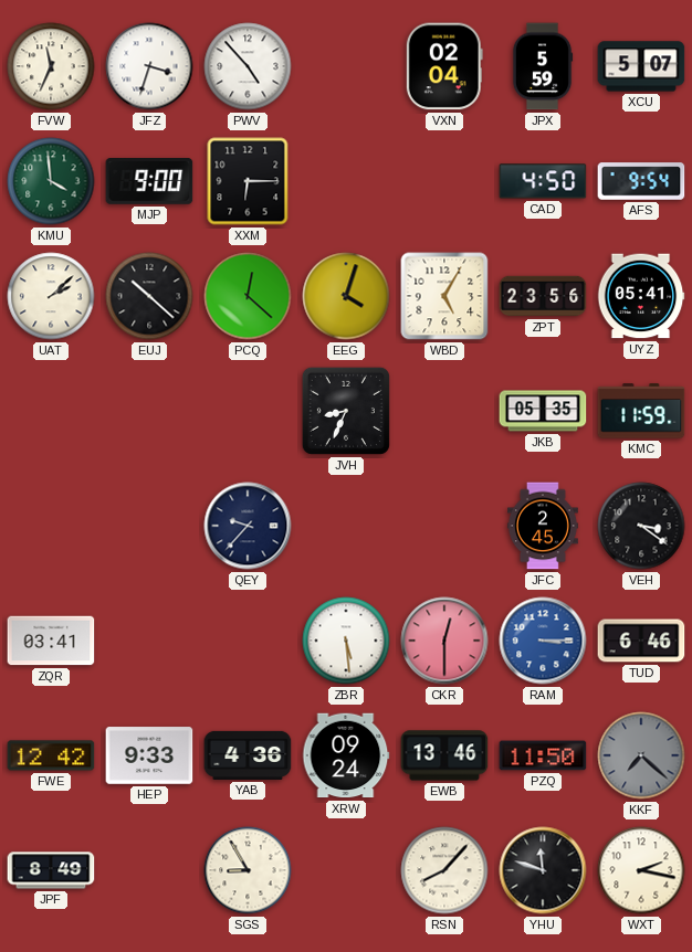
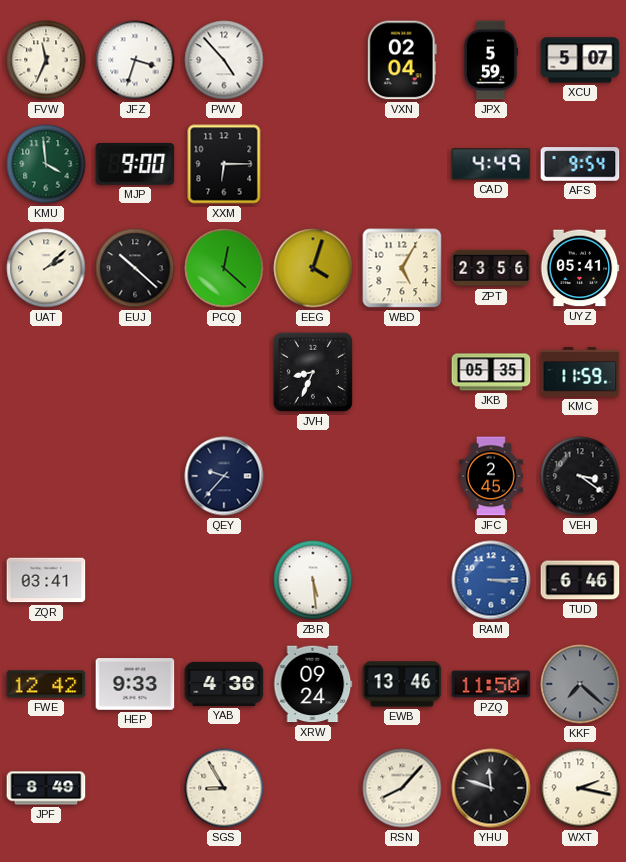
CAD: 4:50 -> 4:49
CKR: 12:30 -> none
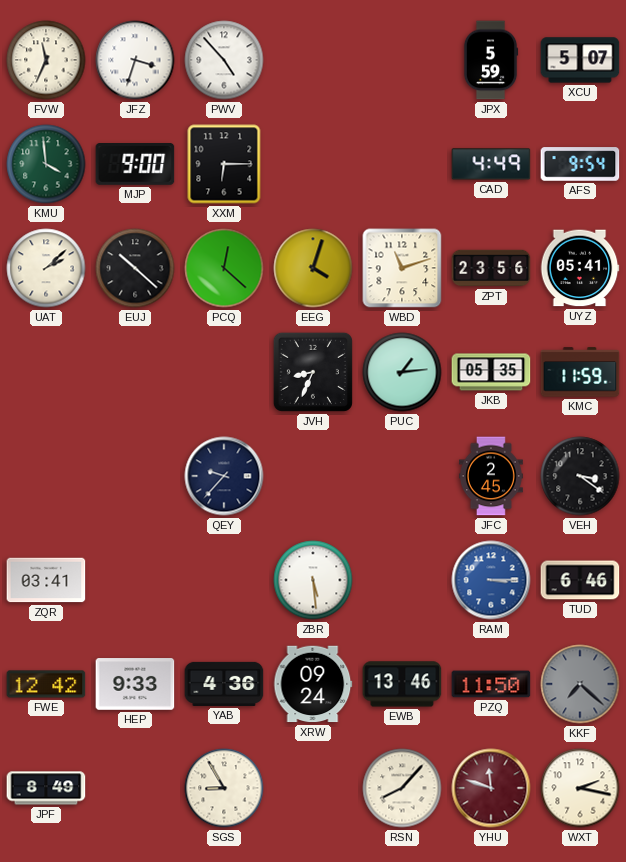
VXN: 02:04 -> none
WBD: 5:05 -> 11:12
PUC: none -> 1:14
YHU dial: black -> burgundy
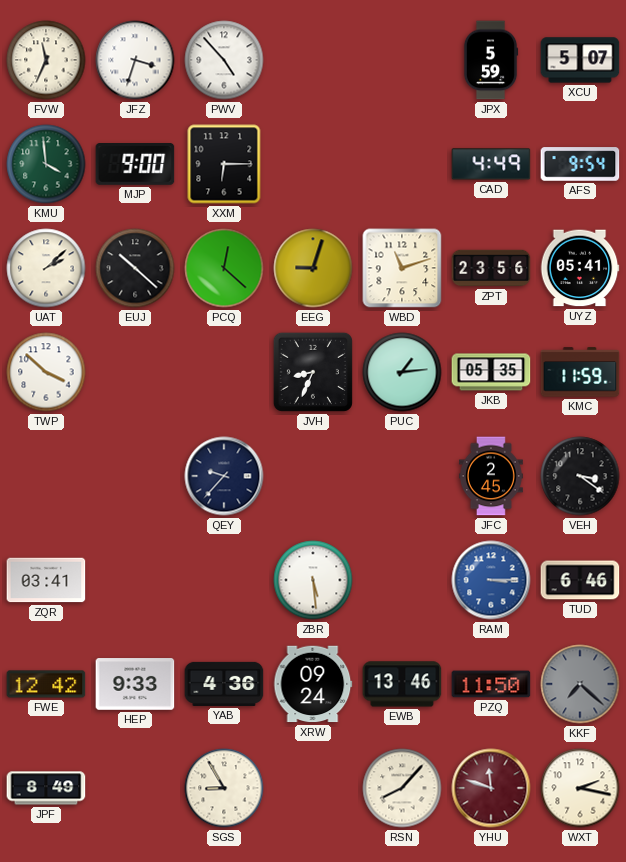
EEG: 4:03 -> 9:03
TWP: none -> 3:52
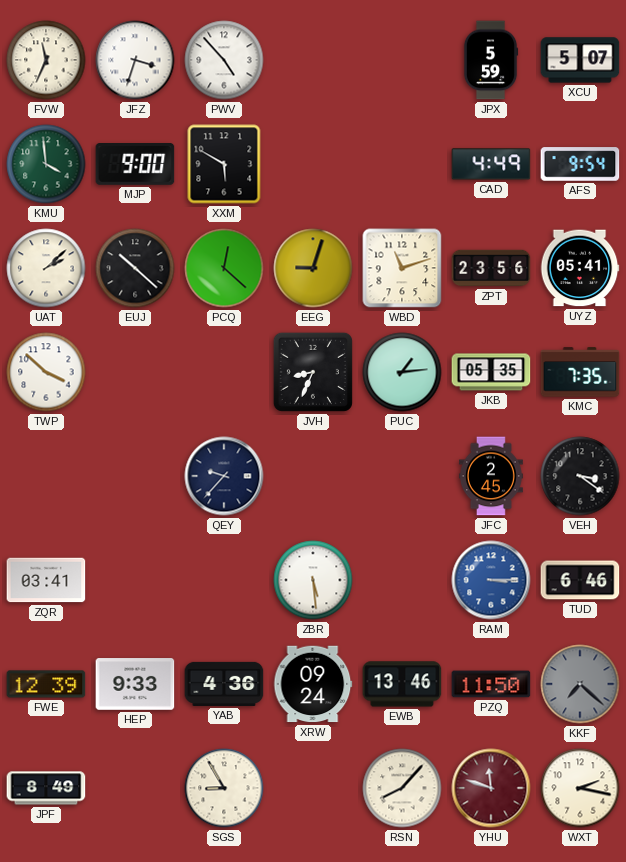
XXM: 6:15 -> 5:50
KMC: 11:59 -> 7:35
FWE: 12:42 -> 12:39
